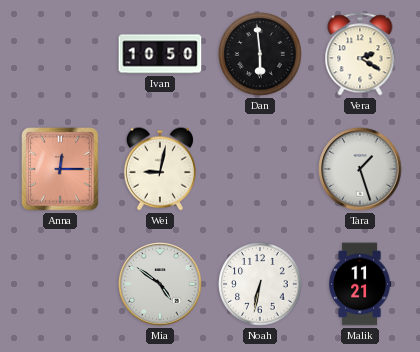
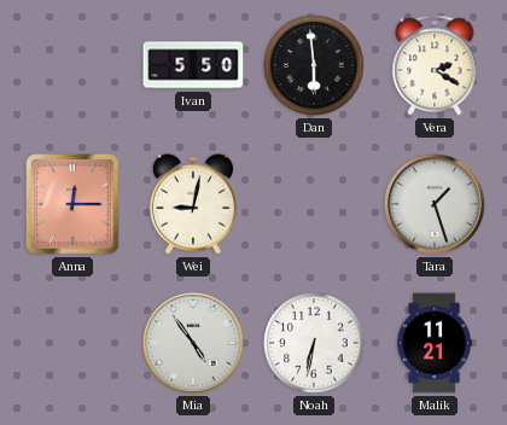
Ivan: 10:50 -> 5:50
Mia: 4:51 -> 4:54
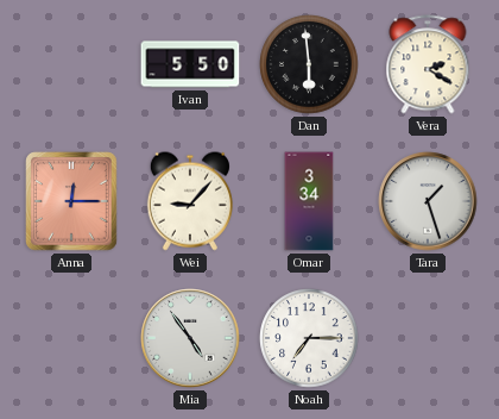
Wei: 9:02 -> 9:07
Omar: none -> 3:34
Noah: 6:32 -> 7:15
Malik: 11:21 -> none
